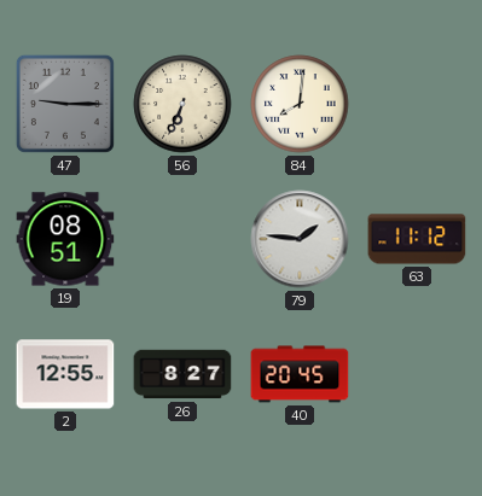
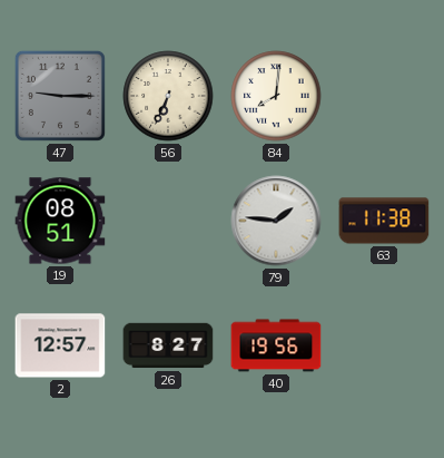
63: 11:12 -> 11:38
2: 12:55 -> 12:57
40: 20:45 -> 19:56
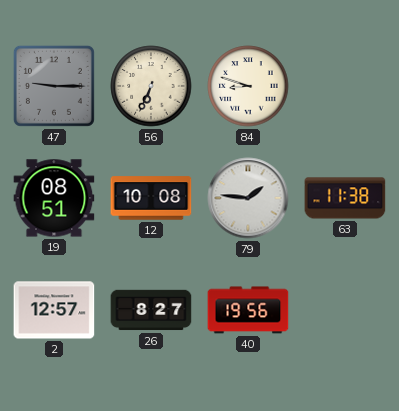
84: 8:01 -> 8:48
12: none -> 10:08
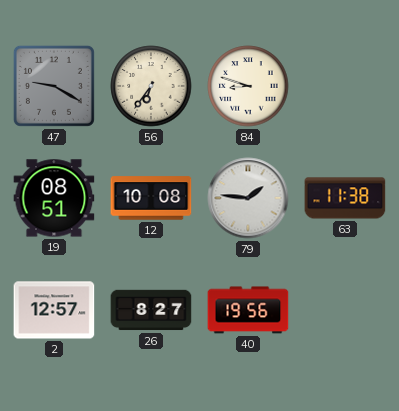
47: 9:15 -> 9:20
56: 6:34 -> 6:36
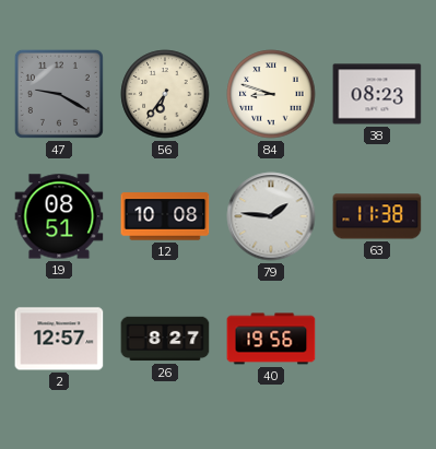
38: none -> 08:23
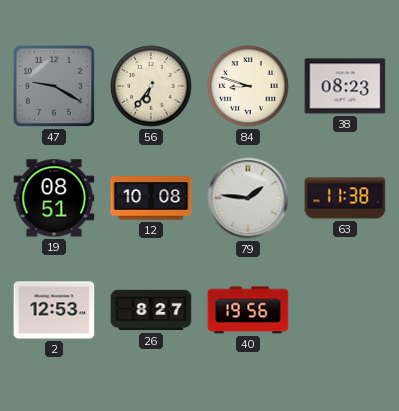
2: 12:57 -> 12:53
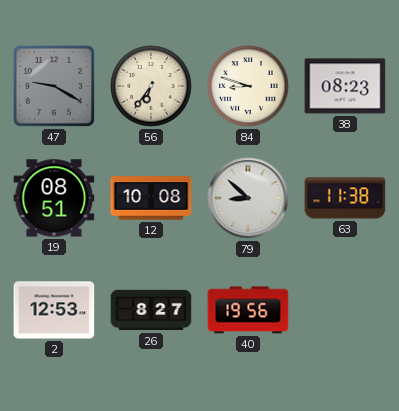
79: 1:46 -> 8:52
